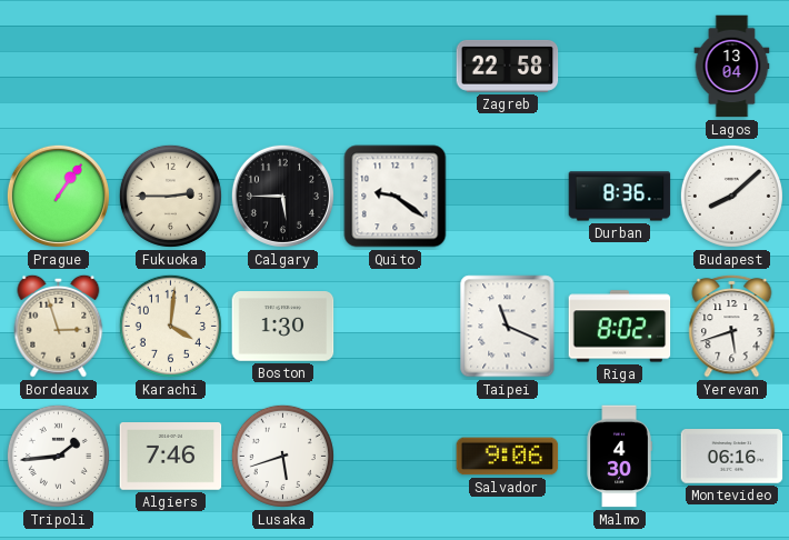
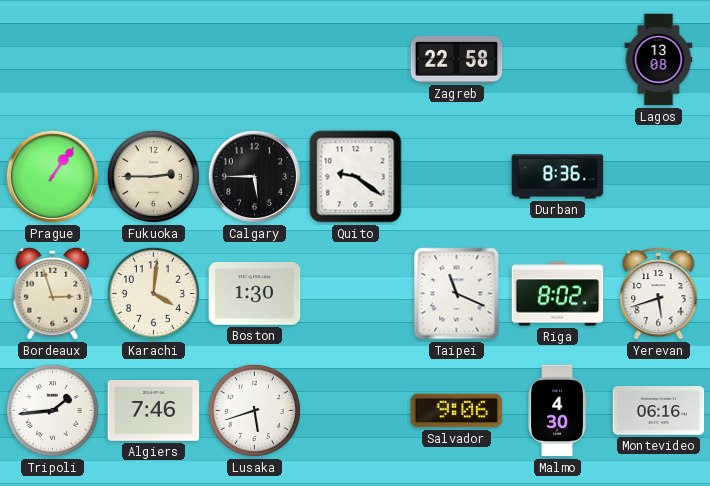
Lagos: 13:04 -> 13:08
Budapest: 8:08 -> none
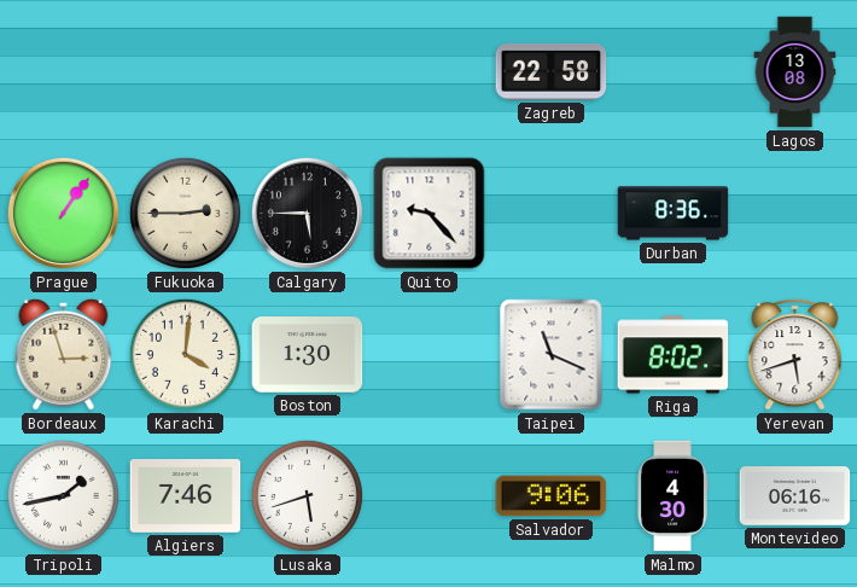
Quito: 9:21 -> 9:23
Tripoli: 1:44 -> 1:43
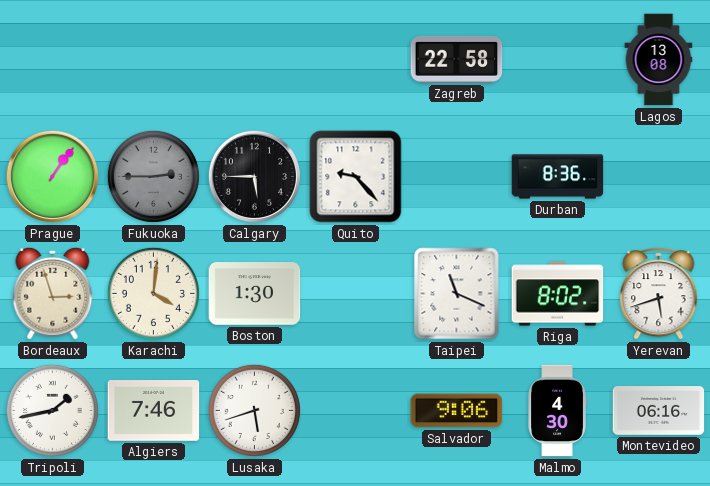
Fukuoka dial: cream -> grey
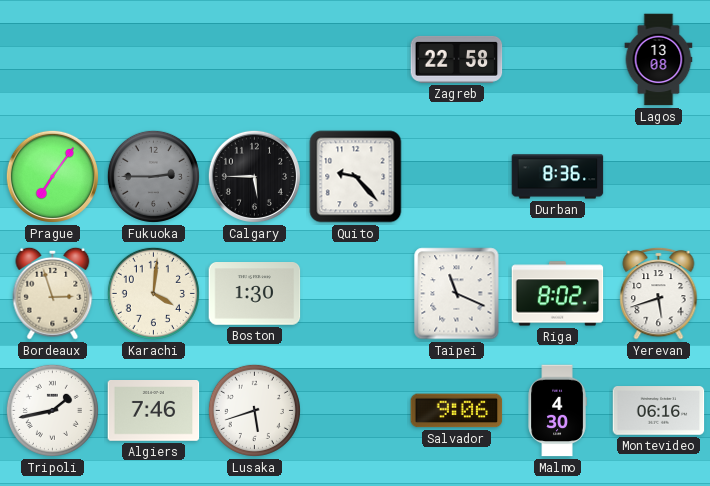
Prague: 1:06 -> 7:06
